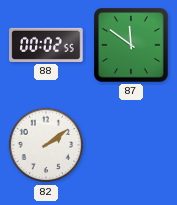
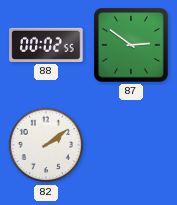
87: 11:51 -> 2:51
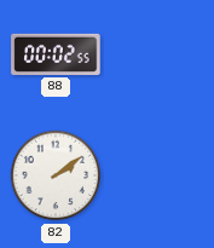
87: 2:51 -> none
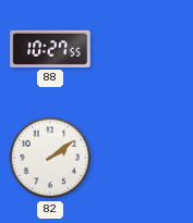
88: 00:02 -> 10:27
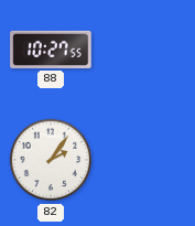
82: 2:09 -> 2:06
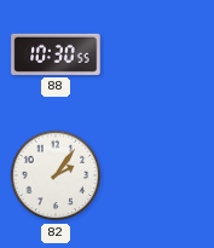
88: 10:27 -> 10:30
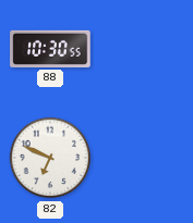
82: 2:06 -> 6:49
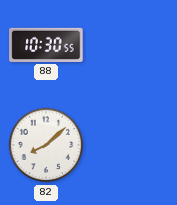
82: 6:49 -> 8:08
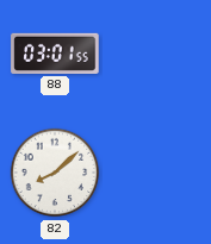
88: 10:30 -> 03:01
